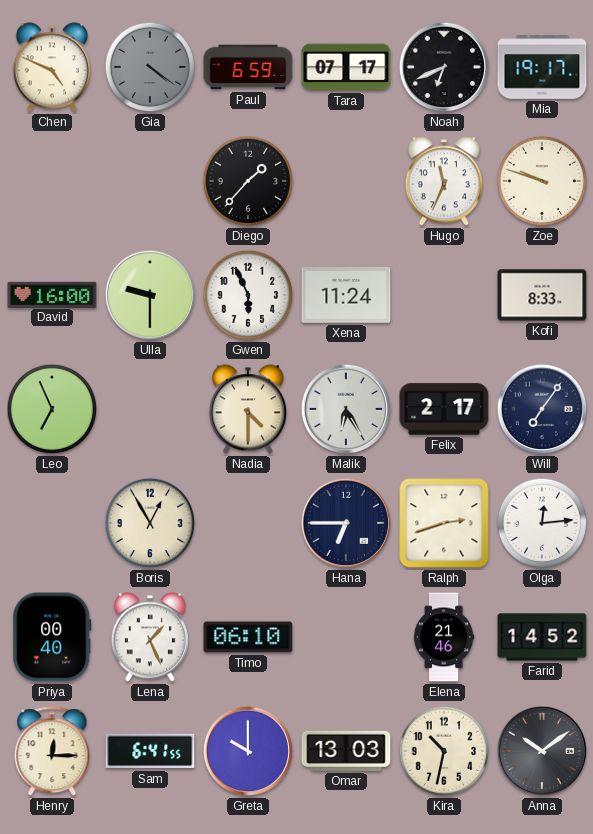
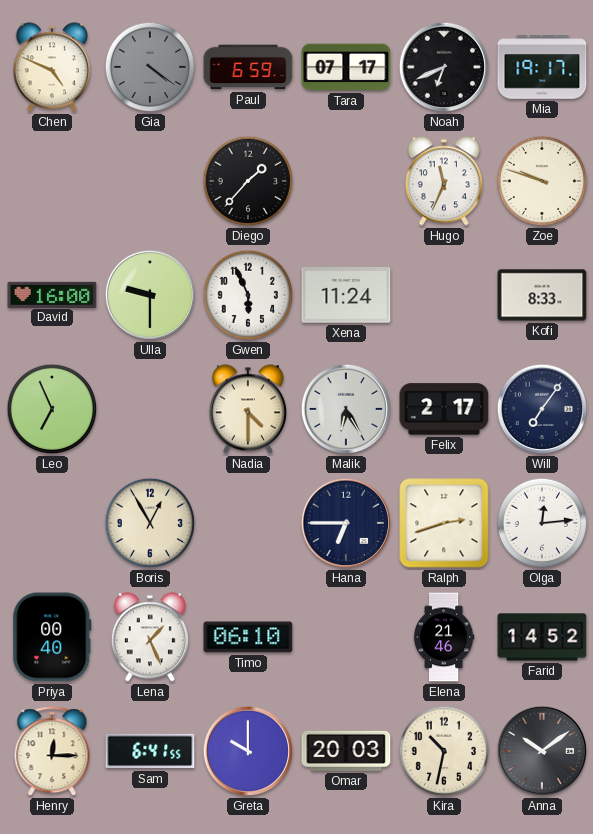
Omar: 13:03 -> 20:03
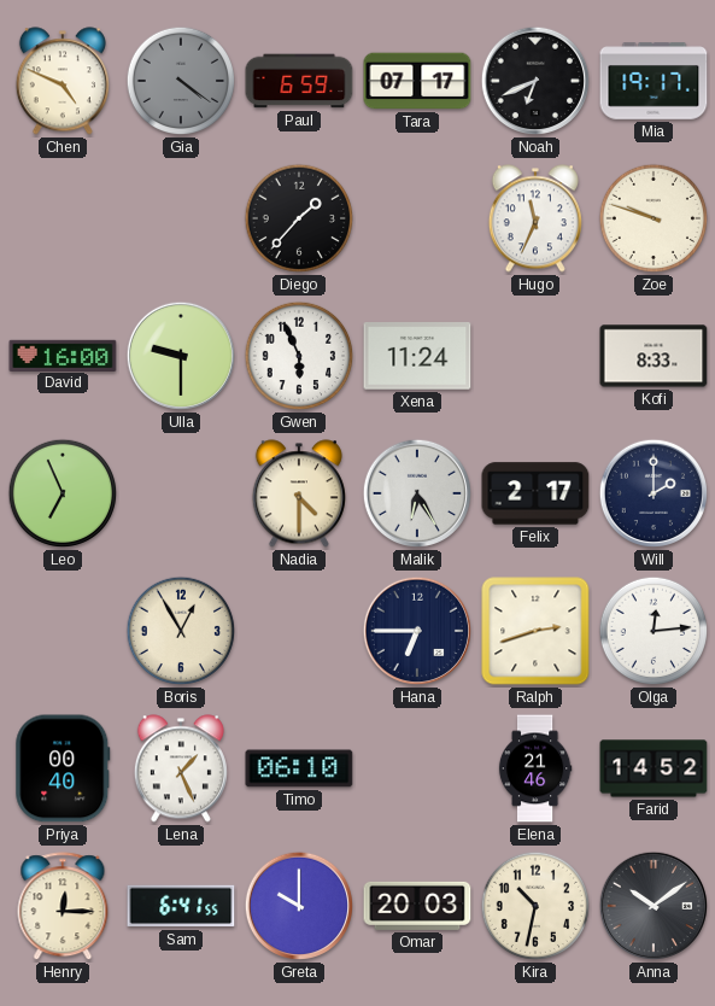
Will: 7:06 -> 2:00
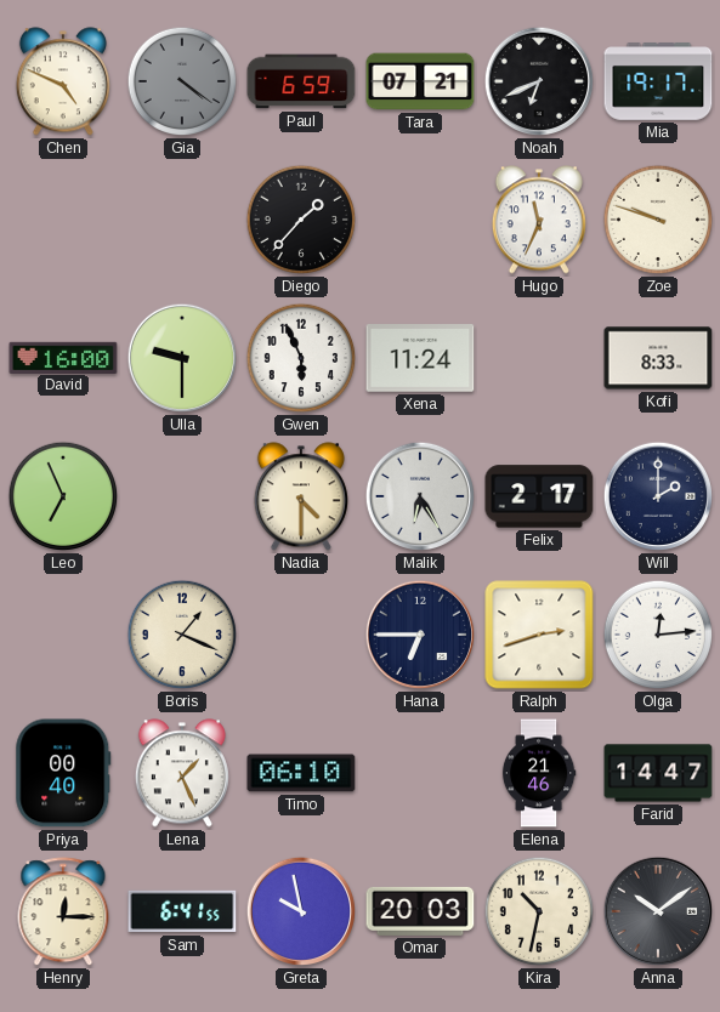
Tara: 07:17 -> 07:21
Boris: 12:55 -> 1:19
Farid: 14:52 -> 14:47
Greta: 10:00 -> 9:58
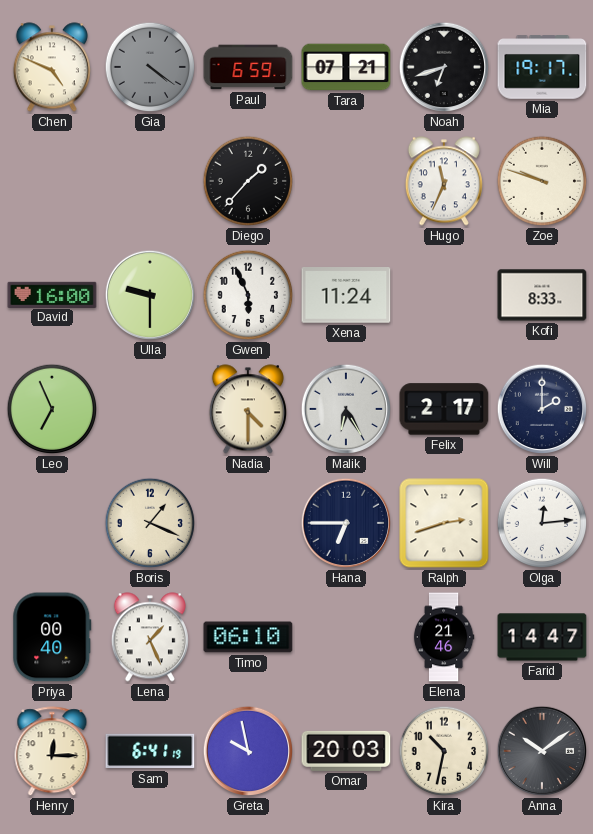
Noah: 6:41 -> 6:42
Sam: 6:41:55 -> 6:41:19
